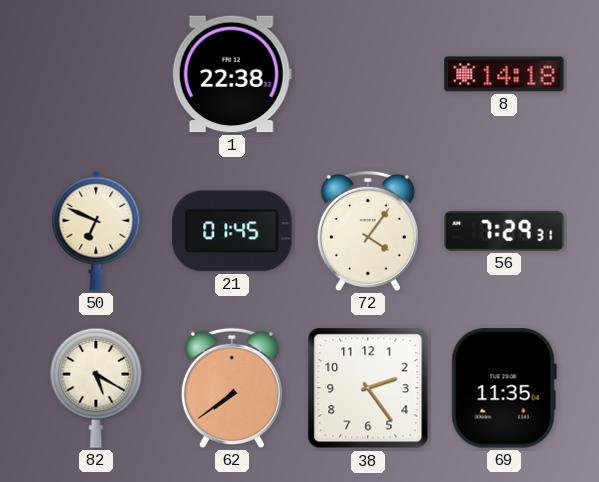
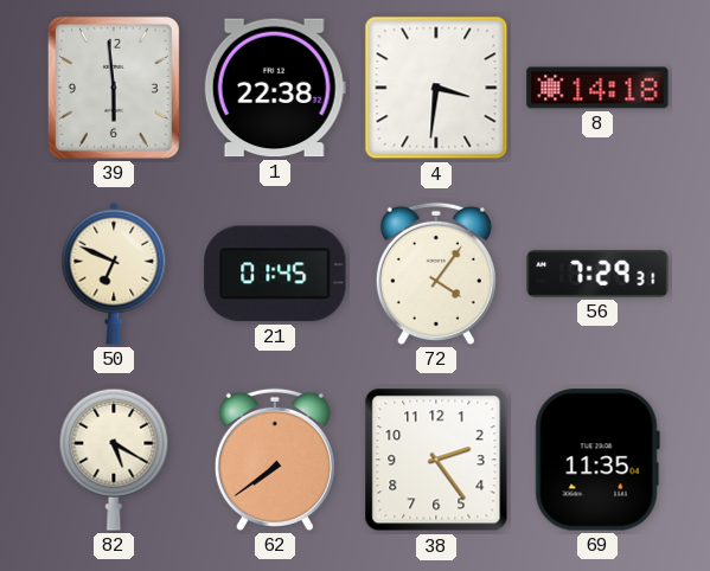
39: none -> 5:59
4: none -> 3:31
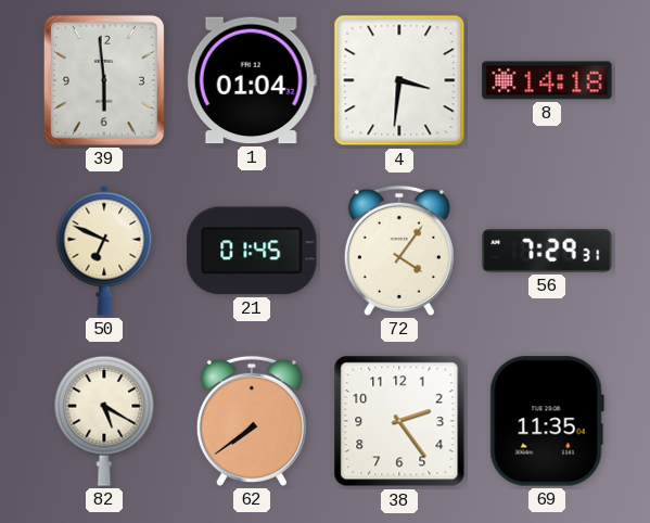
1: 22:38 -> 01:04
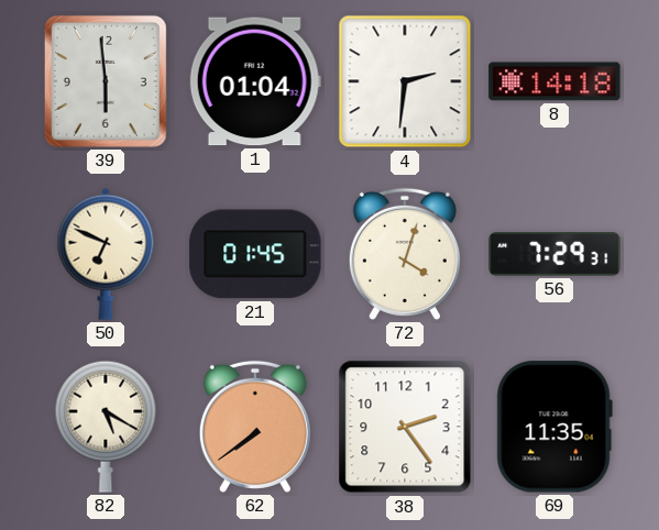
4: 3:31 -> 2:31
72: 4:06 -> 4:03
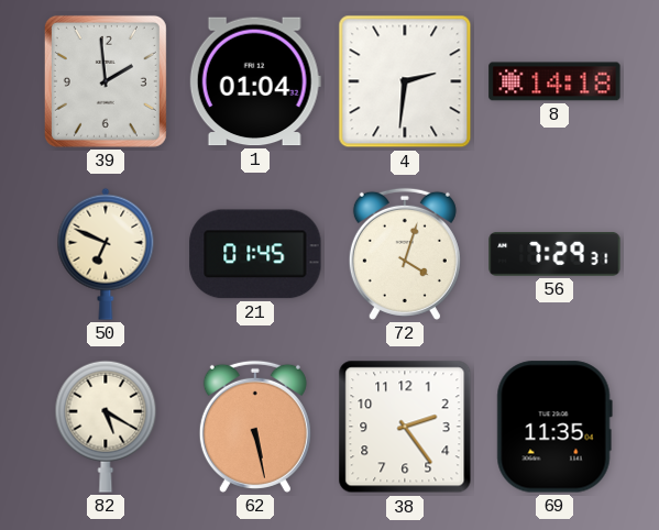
39: 5:59 -> 1:59
62: 7:39 -> 5:28
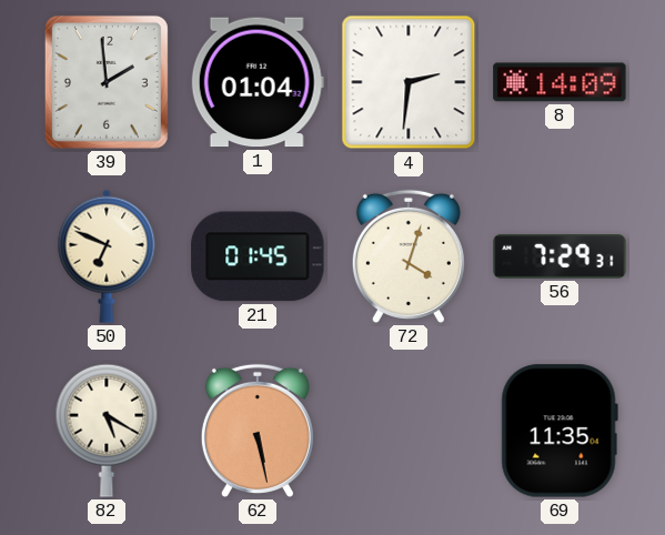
8: 14:18 -> 14:09
38: 2:24 -> none
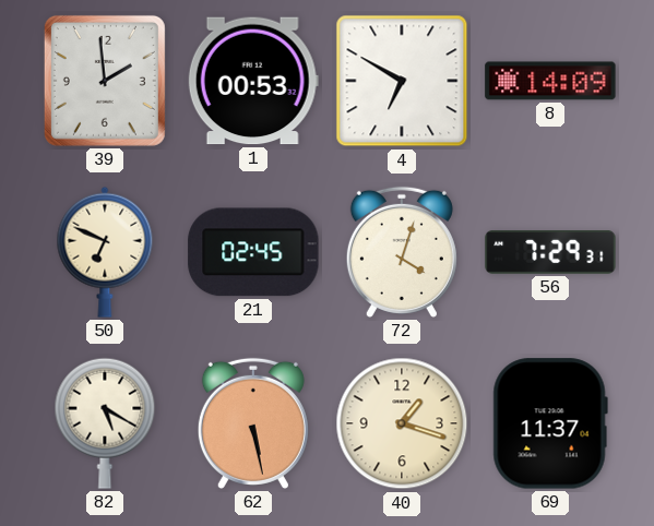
1: 01:04 -> 00:53
4: 2:31 -> 6:50
21: 01:45 -> 02:45
40: none -> 1:18
69: 11:35 -> 11:37
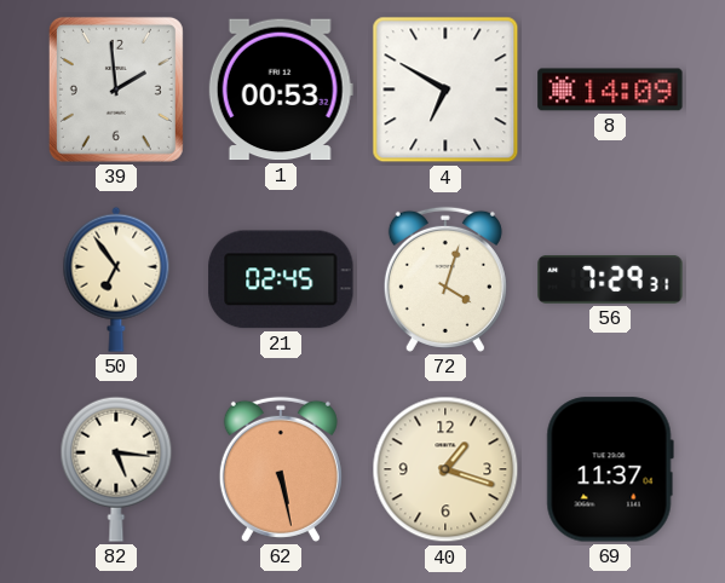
50: 6:49 -> 6:54
82: 5:20 -> 5:16
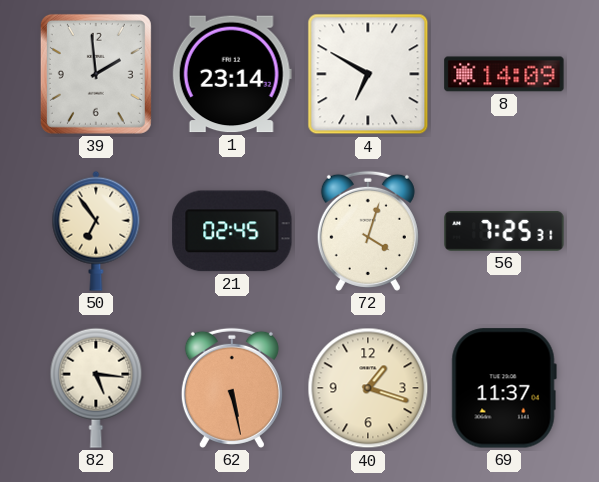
1: 00:53 -> 23:14
56: 7:29 -> 7:25
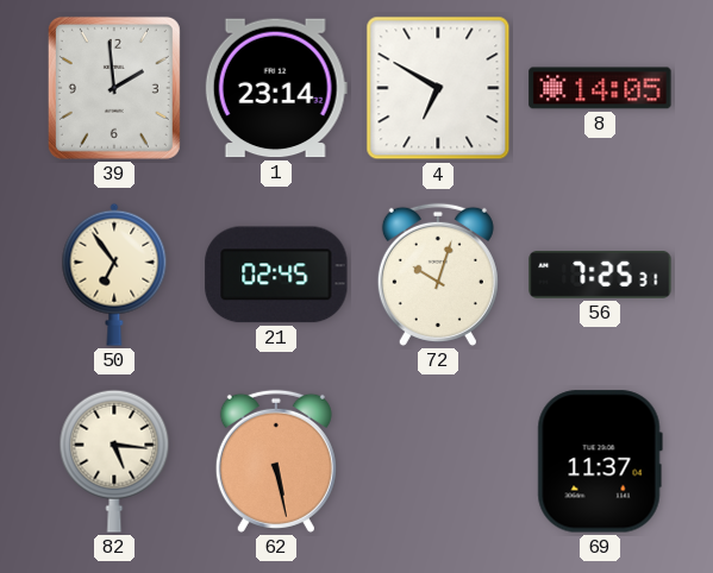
8: 14:09 -> 14:05
72: 4:03 -> 10:03
40: 1:18 -> none
